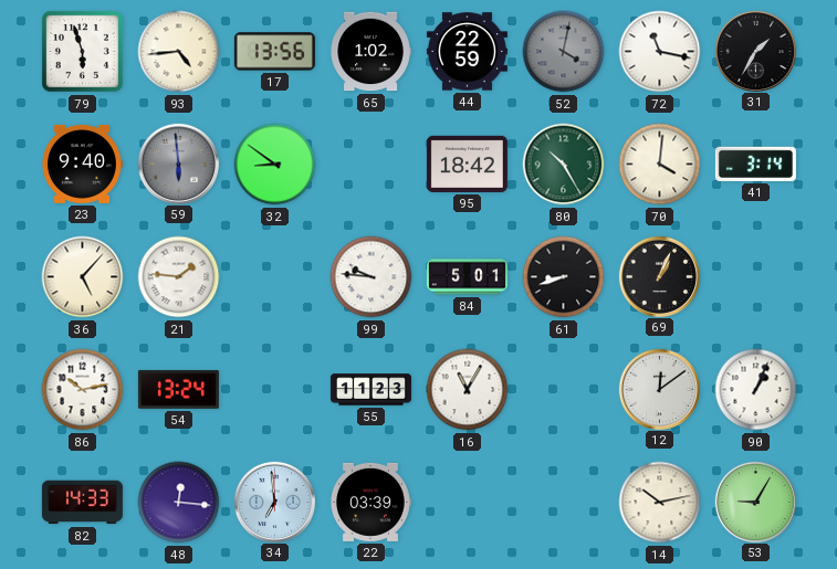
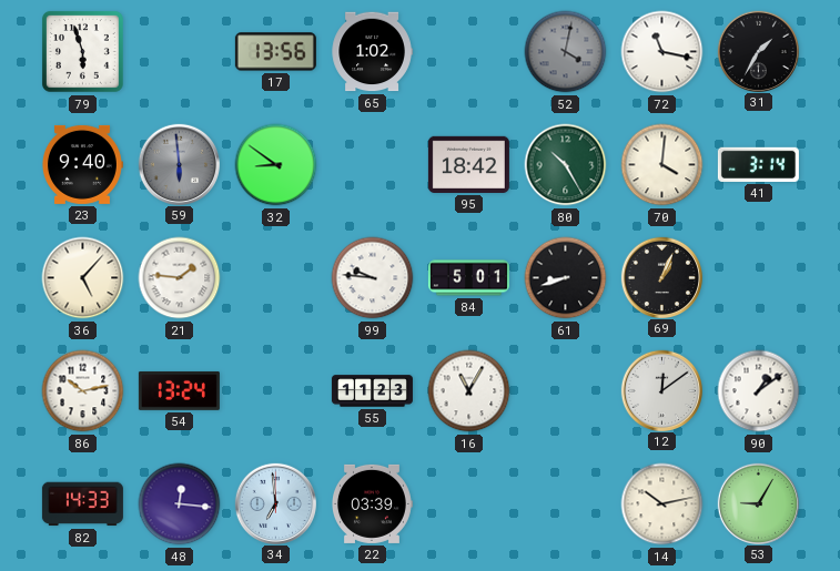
93: 4:44 -> none
44: 22:59 -> none
90: 1:04 -> 1:09
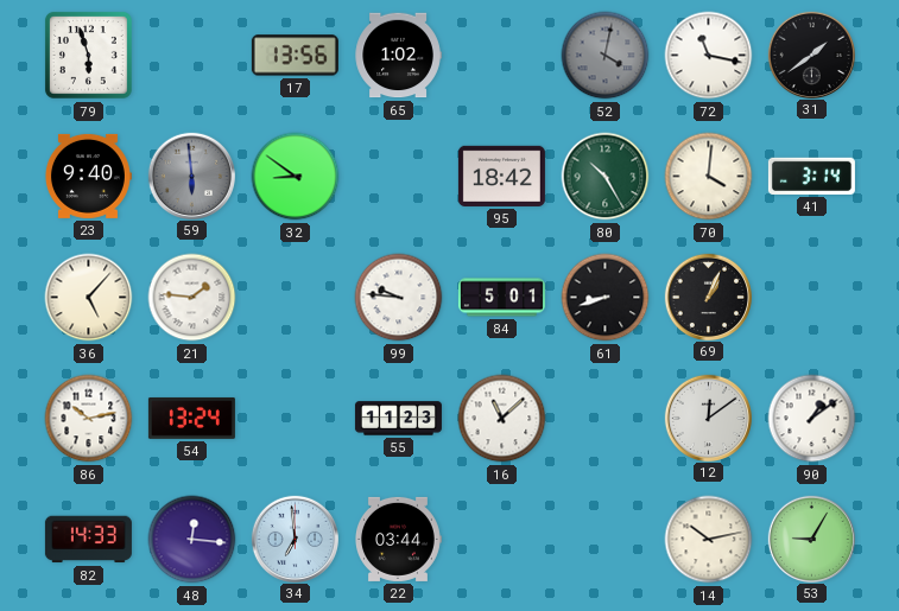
31: 1:35 -> 1:39
16: 11:05 -> 11:08
22: 03:39 -> 03:44
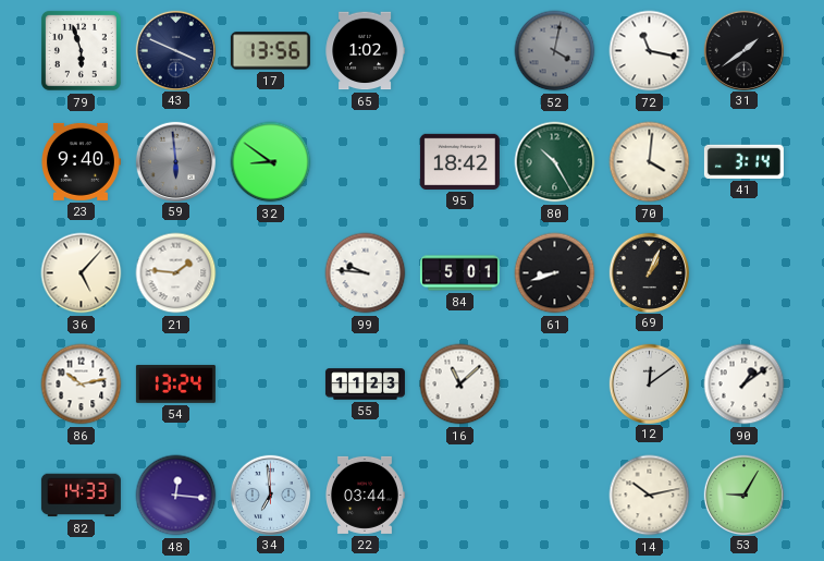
43: none -> 3:49
